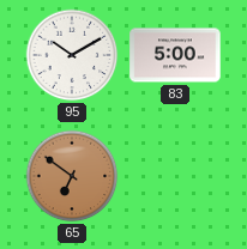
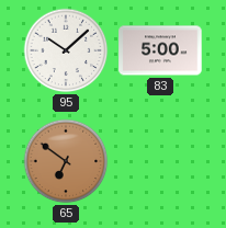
95: 10:10 -> 10:08
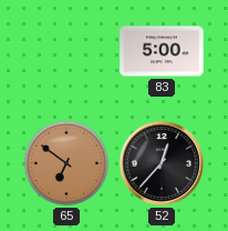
95: 10:08 -> none
52: none -> 12:37
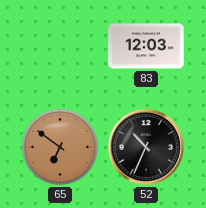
83: 5:00 -> 12:03
52: 12:37 -> 10:34
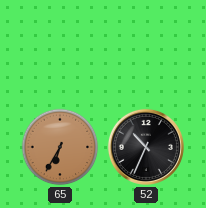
83: 12:03 -> none
65: 6:51 -> 6:35
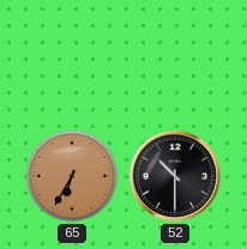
52: 10:34 -> 10:30
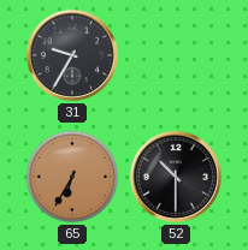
31: none -> 9:35
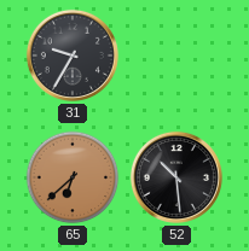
65: 6:35 -> 6:38
52: 10:30 -> 10:29
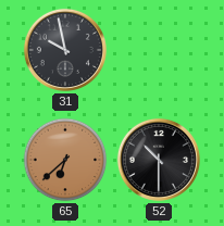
31: 9:35 -> 9:58
52: 10:29 -> 10:30
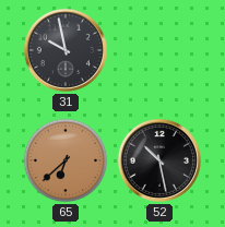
52: 10:30 -> 10:28
